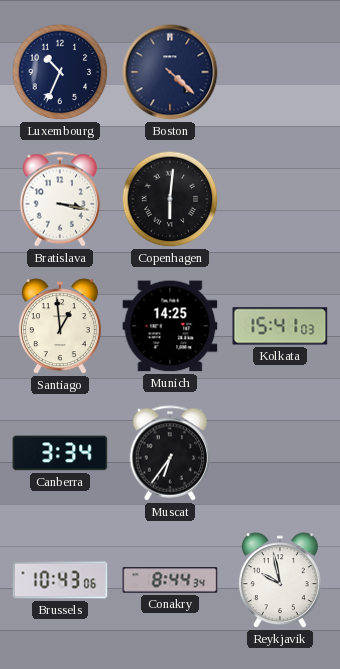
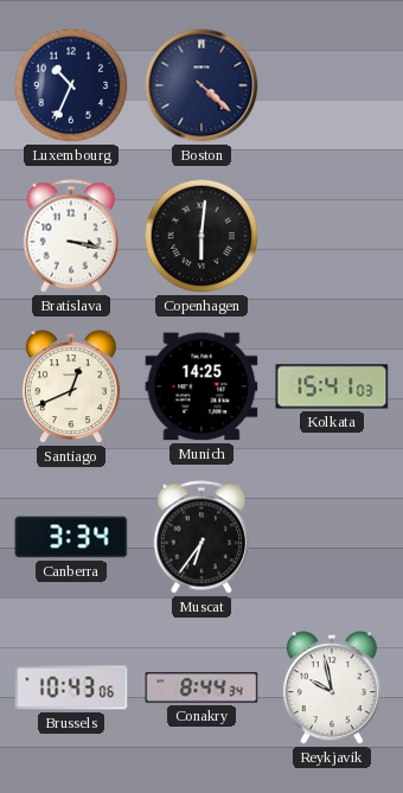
Santiago: 12:59 -> 12:41
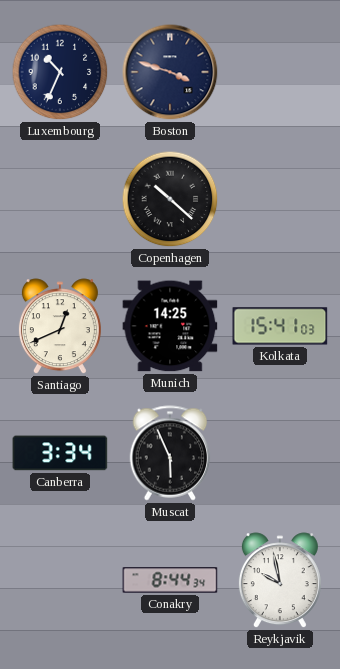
Boston: 4:22 -> 3:48
Bratislava: 3:17 -> none
Copenhagen: 6:01 -> 10:22
Muscat: 6:36 -> 5:56
Brussels: 10:43 -> none
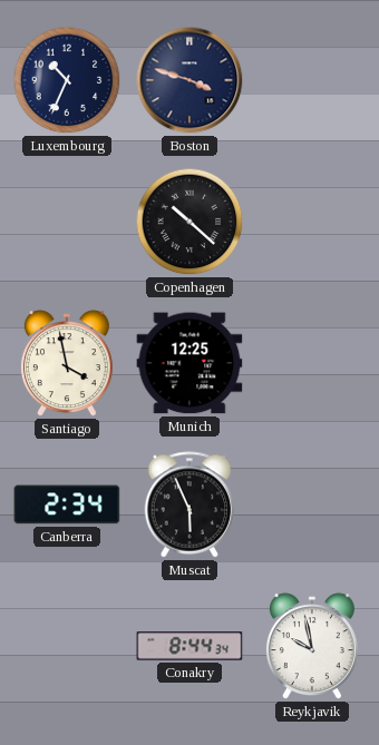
Santiago: 12:41 -> 3:58
Munich: 14:25 -> 12:25
Kolkata: 15:41 -> none
Canberra: 3:34 -> 2:34
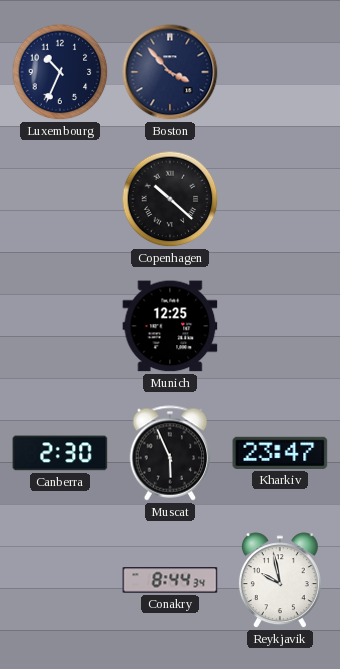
Boston: 3:48 -> 3:53
Santiago: 3:58 -> none
Canberra: 2:34 -> 2:30
Kharkiv: none -> 23:47
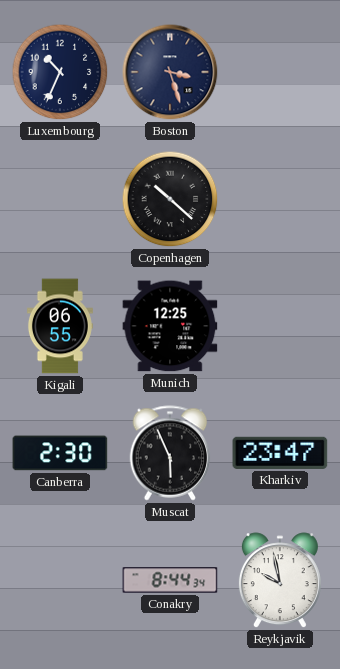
Boston: 3:53 -> 3:27
Kigali: none -> 06:55
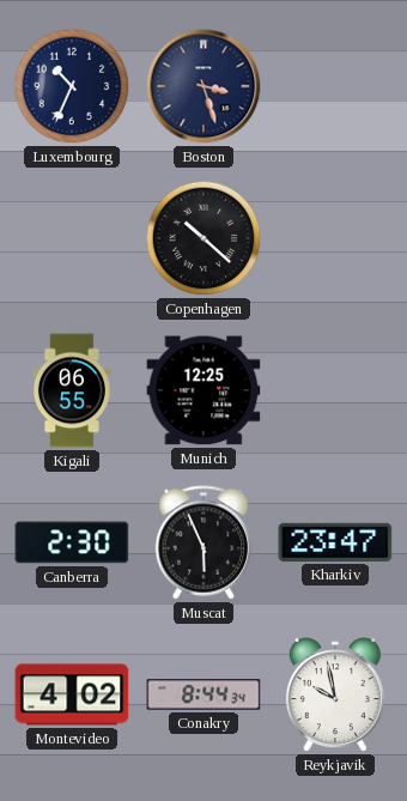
Montevideo: none -> 4:02
